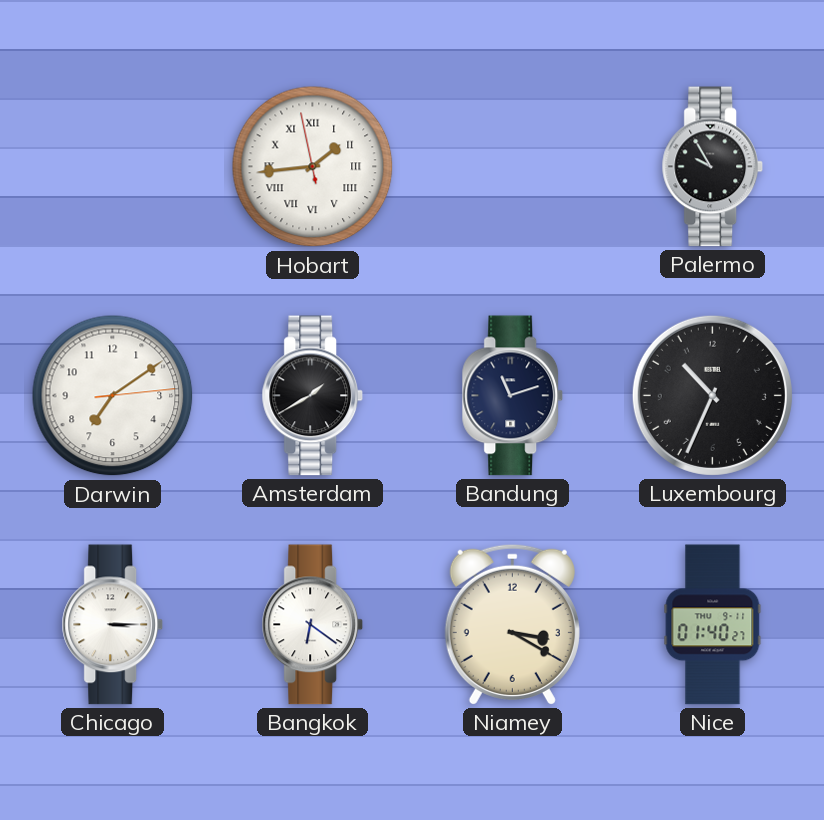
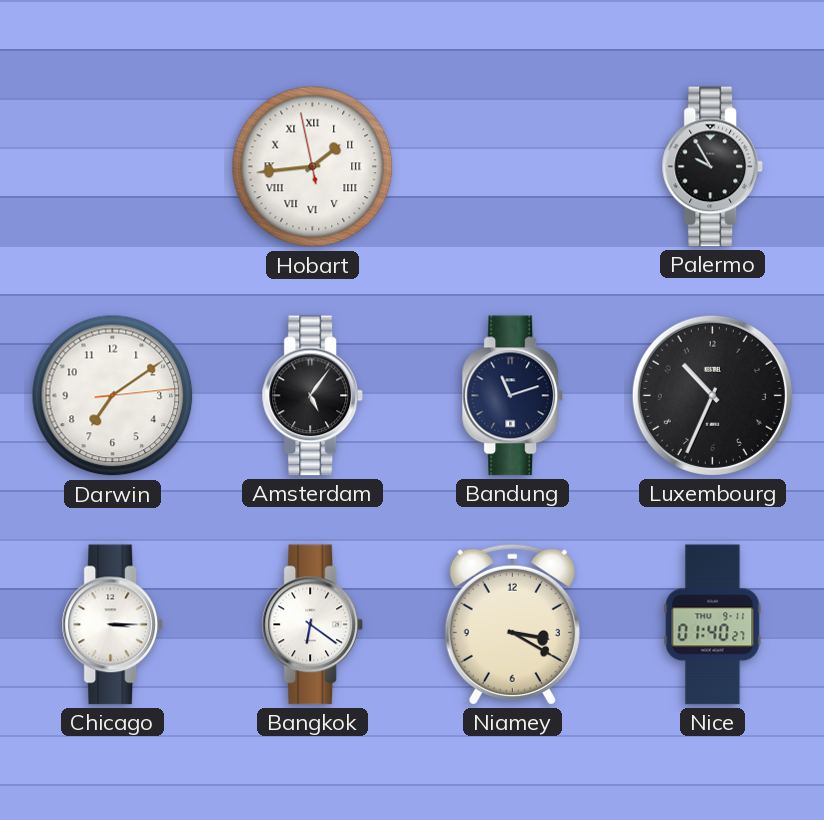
Amsterdam: 1:40 -> 5:06
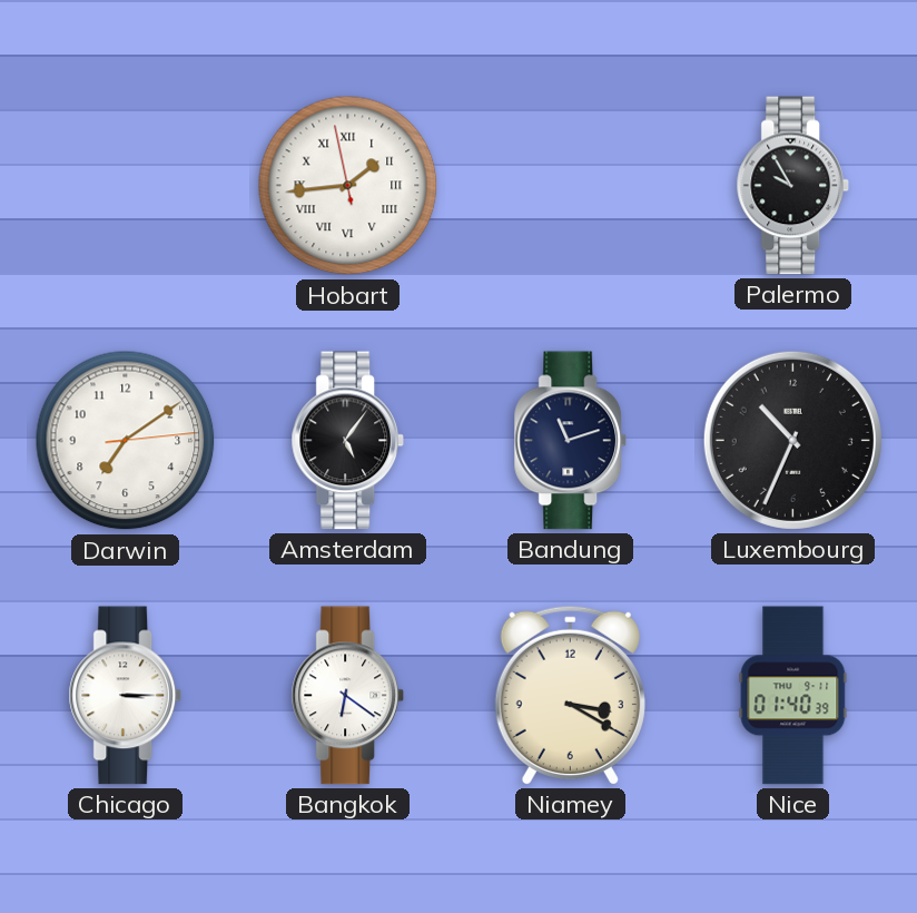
Nice: 01:40:27 -> 01:40:39
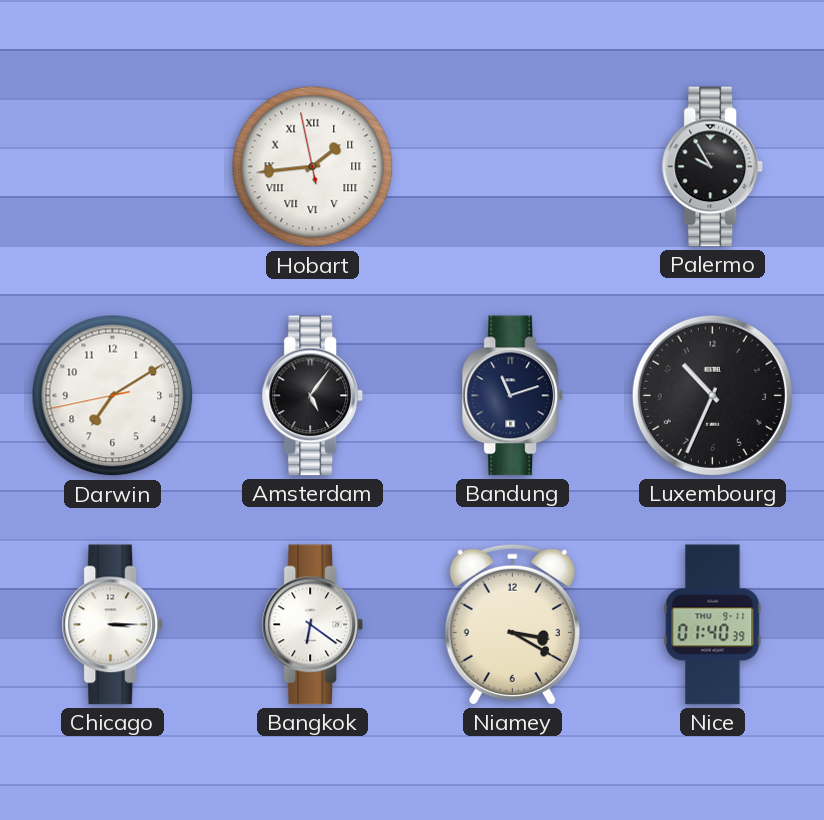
Darwin: 7:09:14 -> 7:09:43
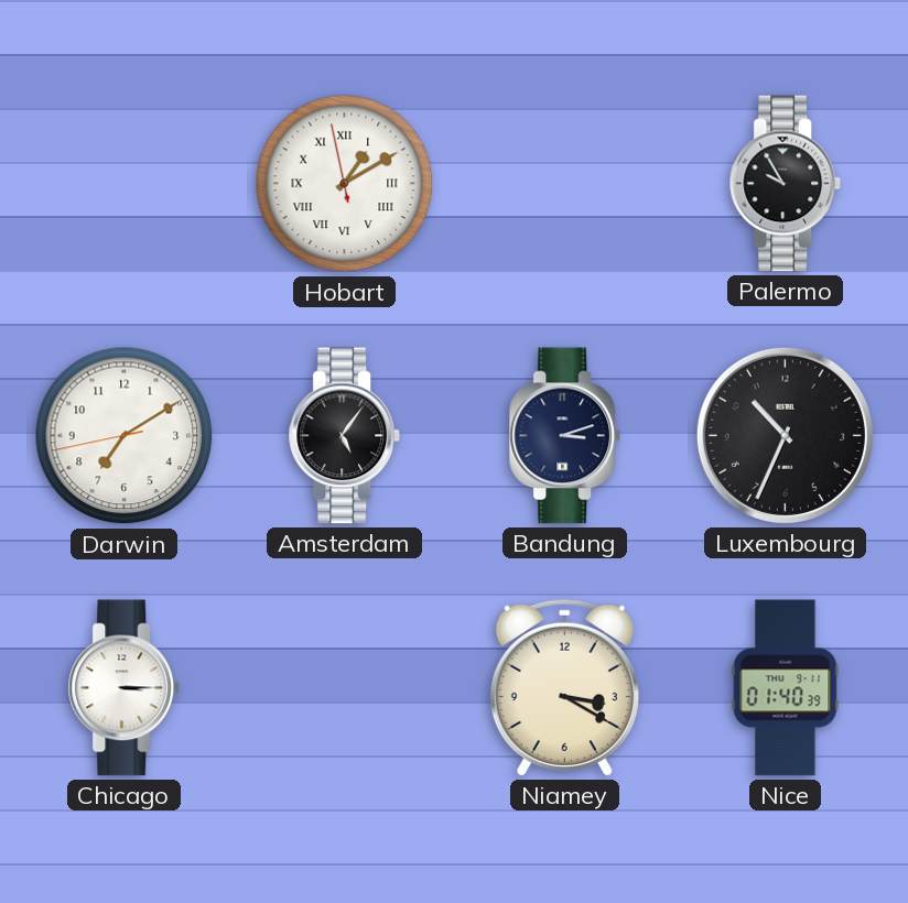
Hobart: 1:43 -> 1:09
Bandung: 11:12 -> 3:12
Bangkok: 6:21 -> none
